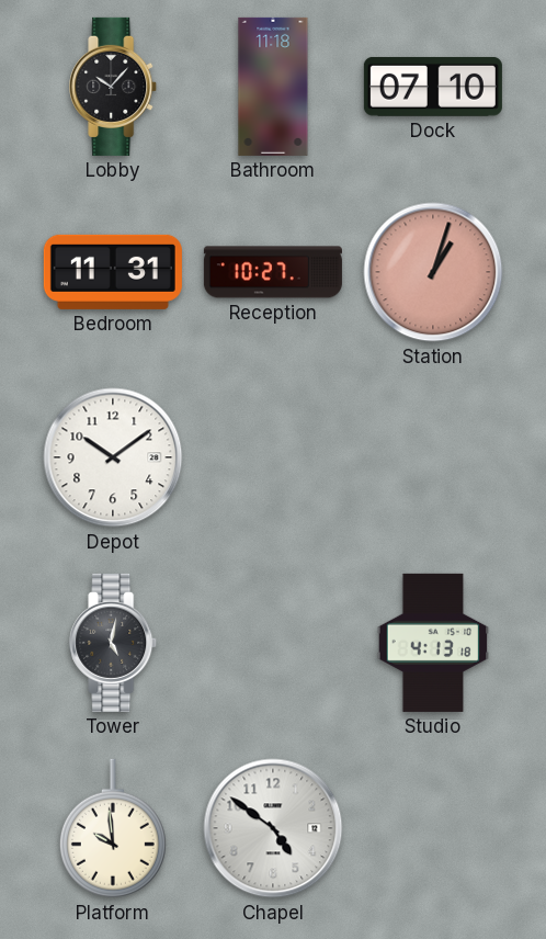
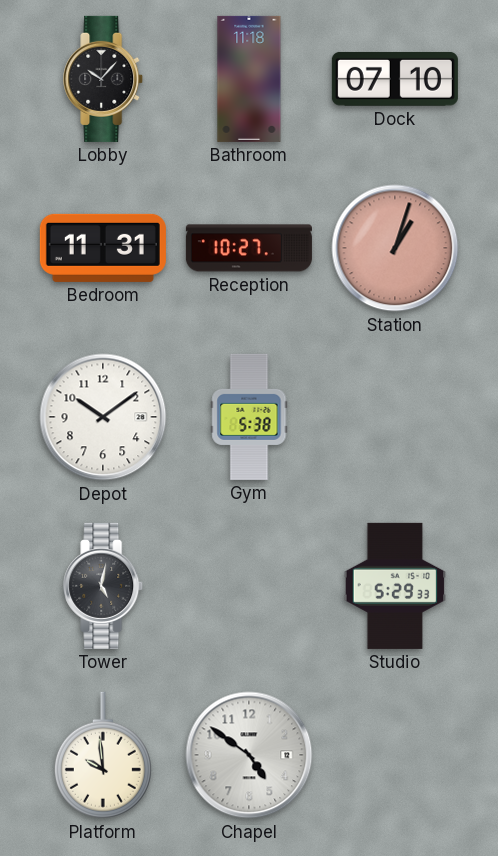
Gym: none -> 5:38
Studio: 4:13 -> 5:29
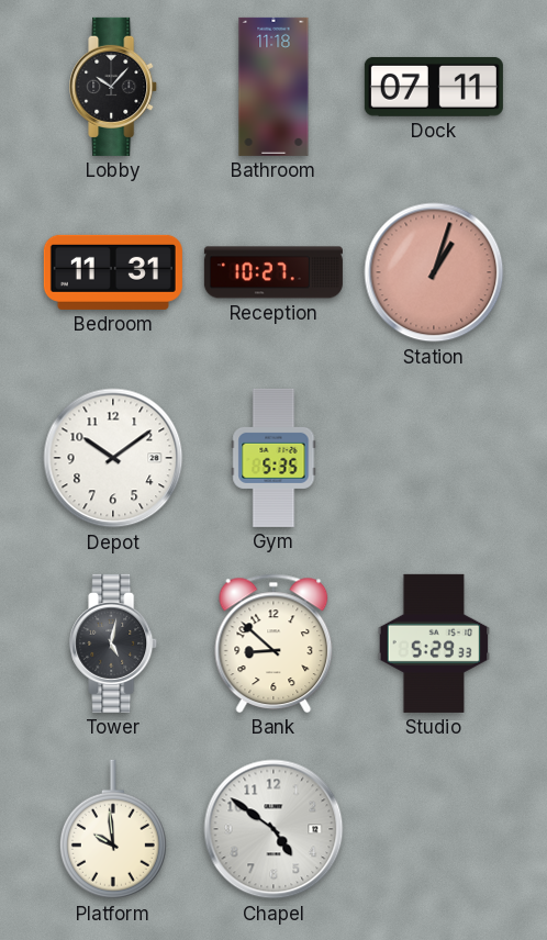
Dock: 07:10 -> 07:11
Gym: 5:38 -> 5:35
Bank: none -> 8:52
